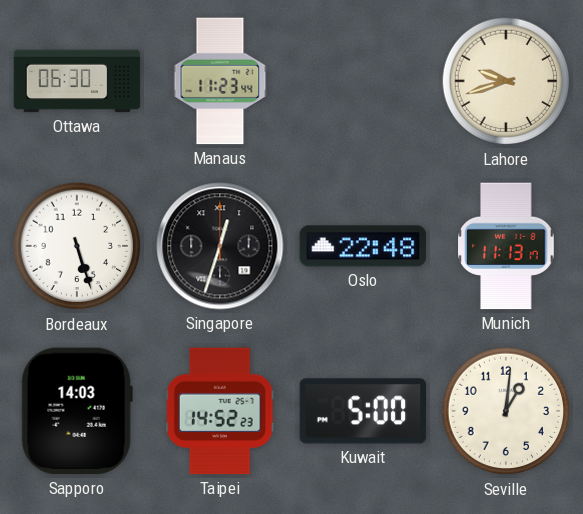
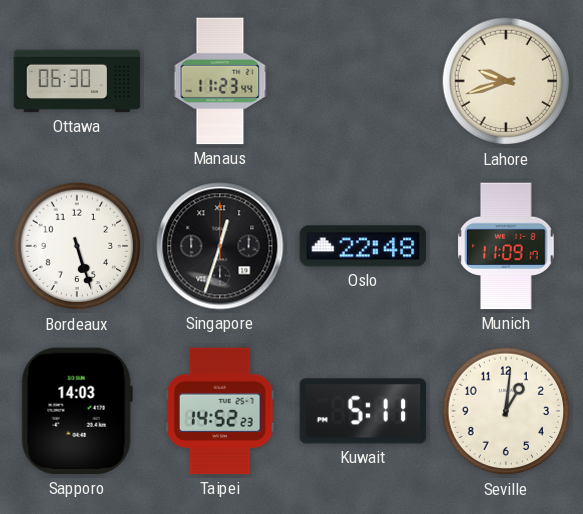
Munich: 11:13 -> 11:09
Kuwait: 5:00 -> 5:11
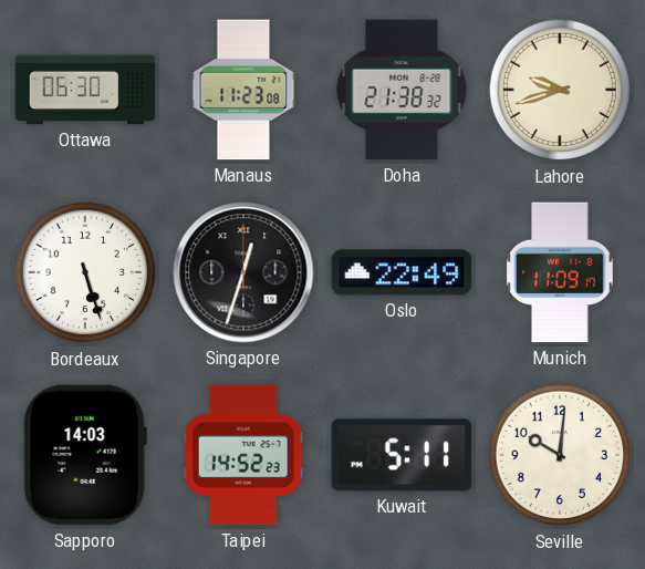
Manaus: 11:23:44 -> 11:23:08
Doha: none -> 21:38
Oslo: 22:48 -> 22:49
Seville: 1:01 -> 10:01
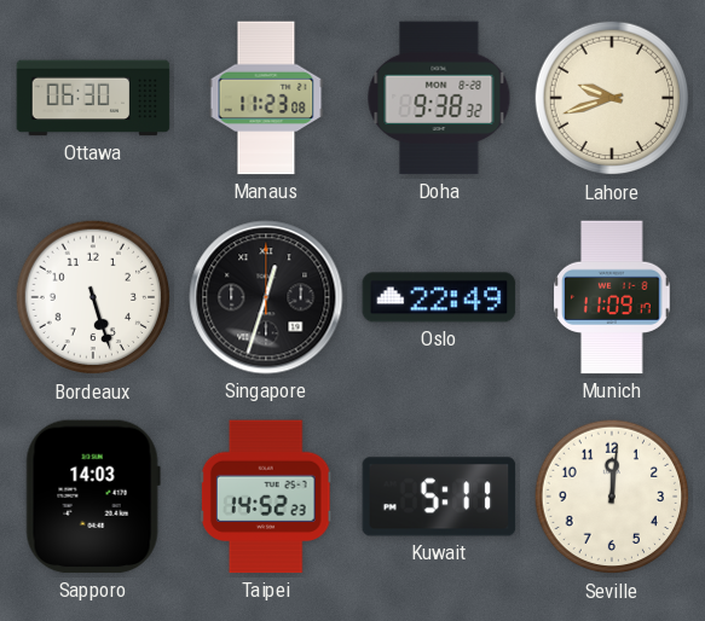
Doha: 21:38 -> 9:38
Seville: 10:01 -> 12:01
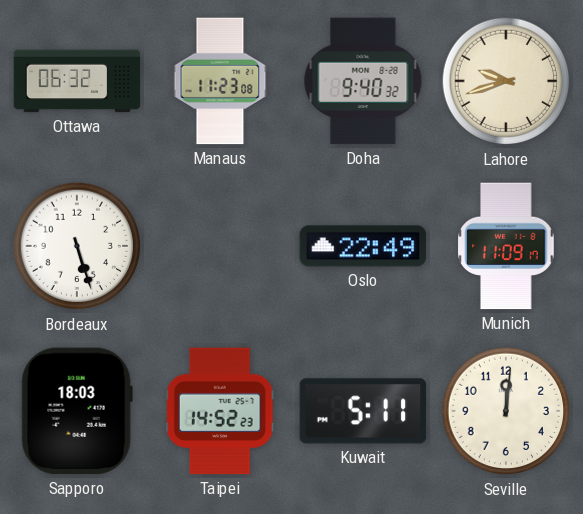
Ottawa: 06:30 -> 06:32
Doha: 9:38 -> 9:40
Singapore: 12:33 -> none
Sapporo: 14:03 -> 18:03
